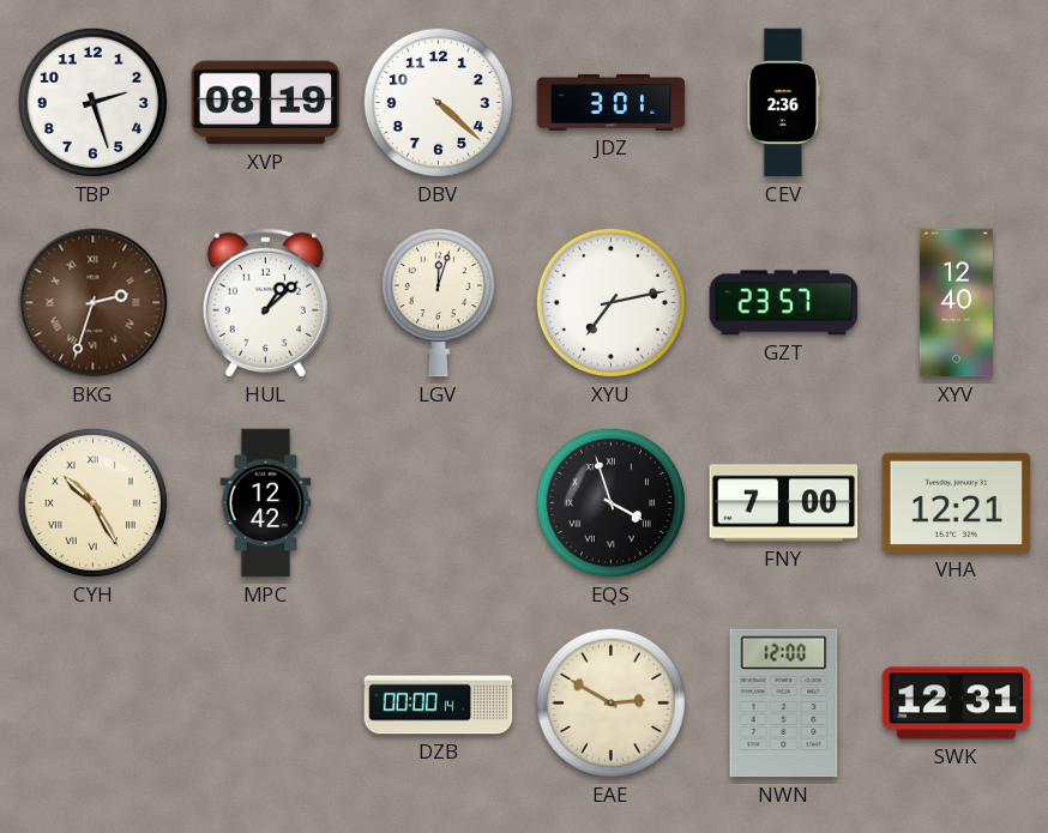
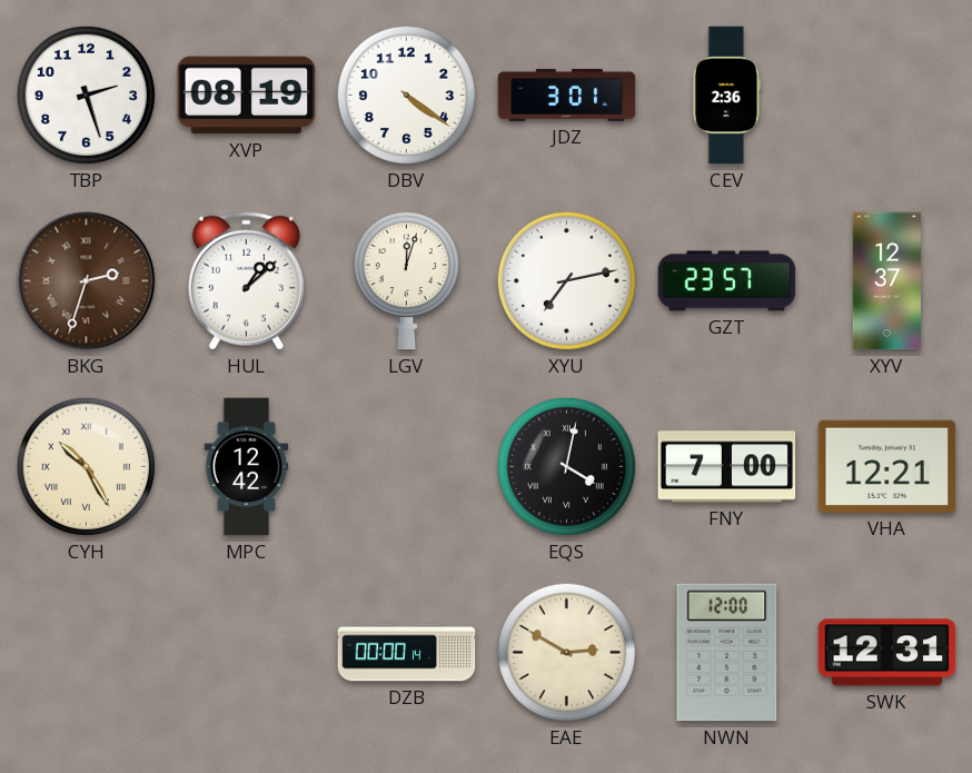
DBV: 4:22 -> 4:21
XYV: 12:40 -> 12:37
EQS: 3:57 -> 4:02
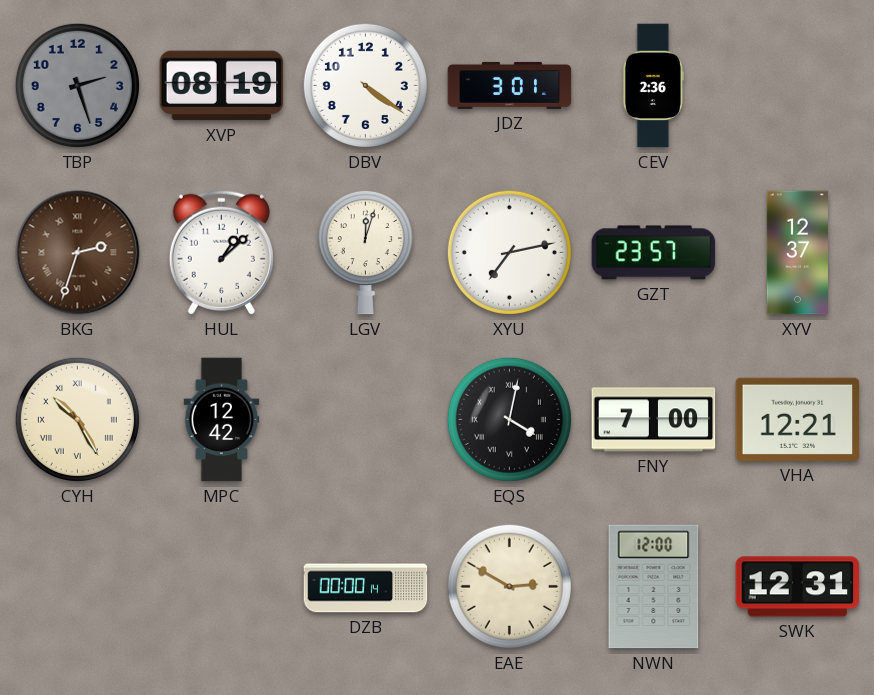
TBP dial: white -> grey
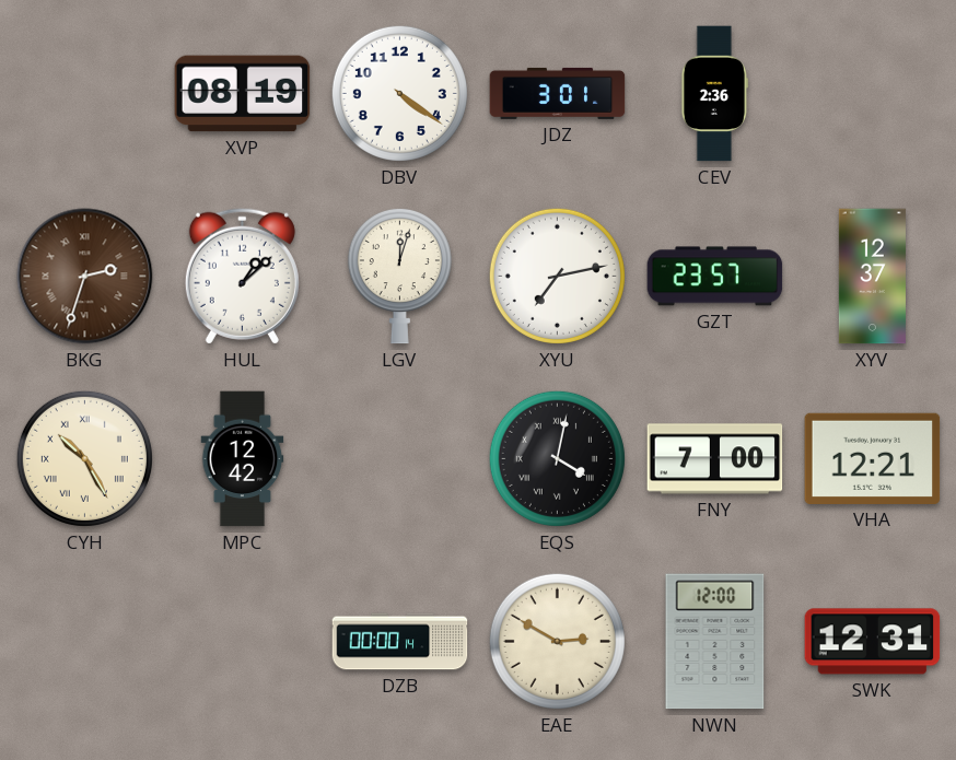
TBP: 2:27 -> none
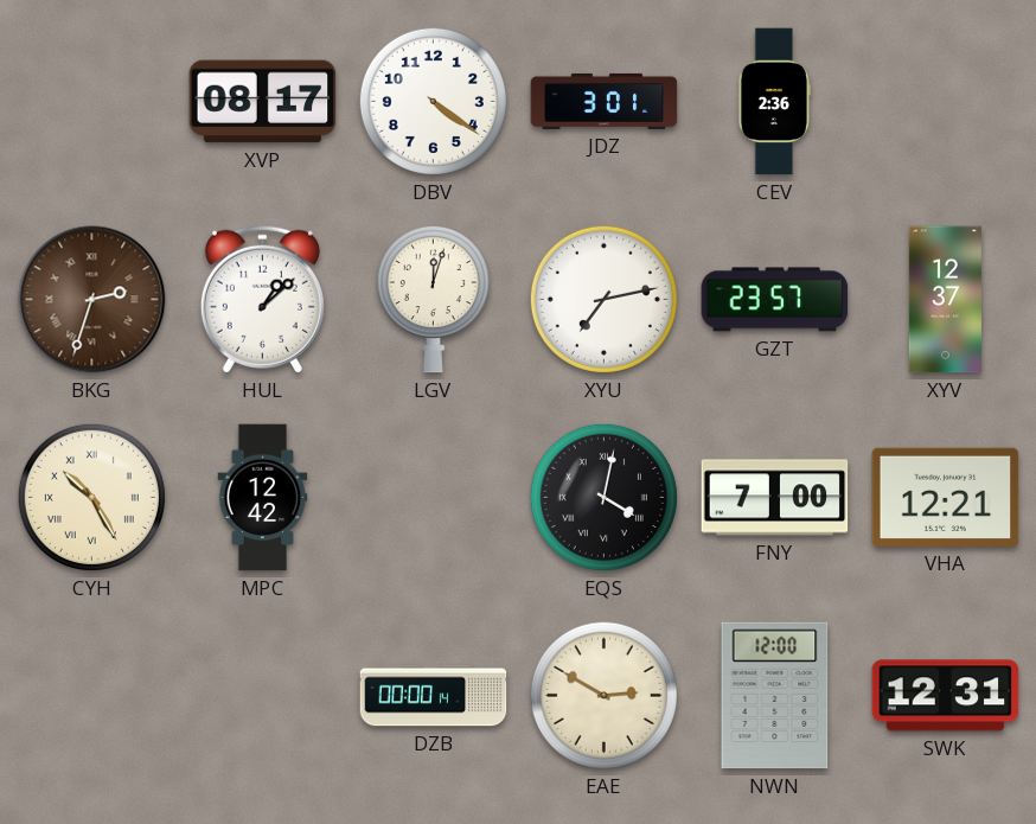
XVP: 08:19 -> 08:17
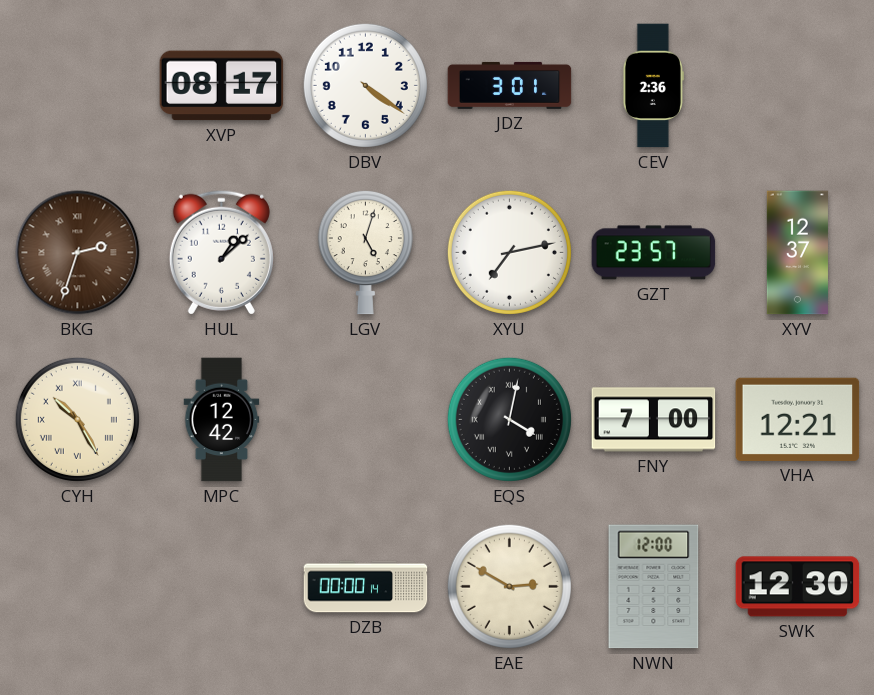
LGV: 12:03 -> 5:03
SWK: 12:31 -> 12:30
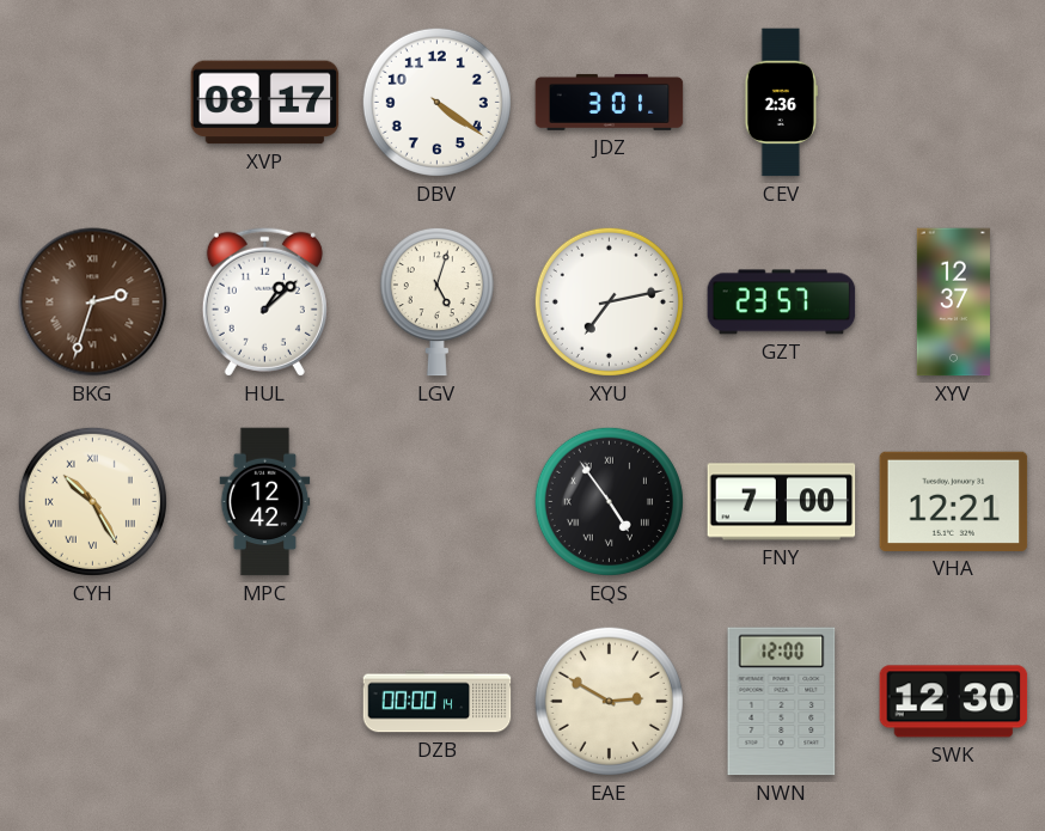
EQS: 4:02 -> 4:54
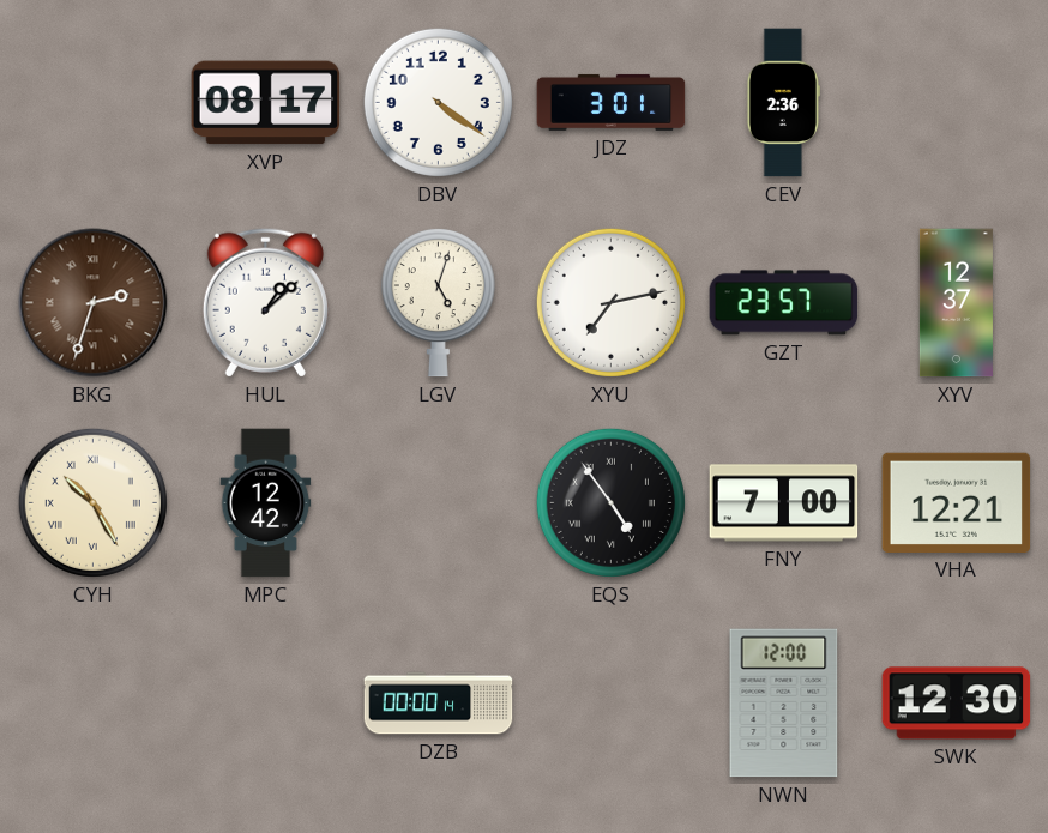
EAE: 2:50 -> none
